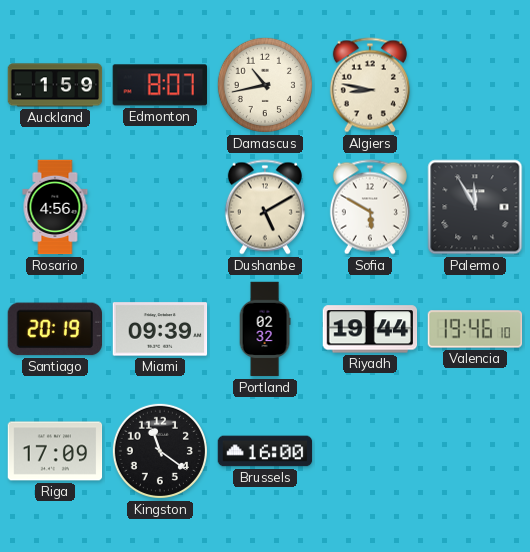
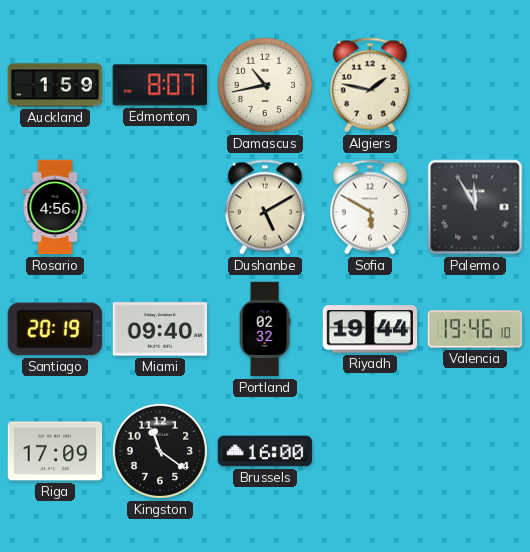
Algiers: 8:47 -> 1:47
Miami: 09:39 -> 09:40
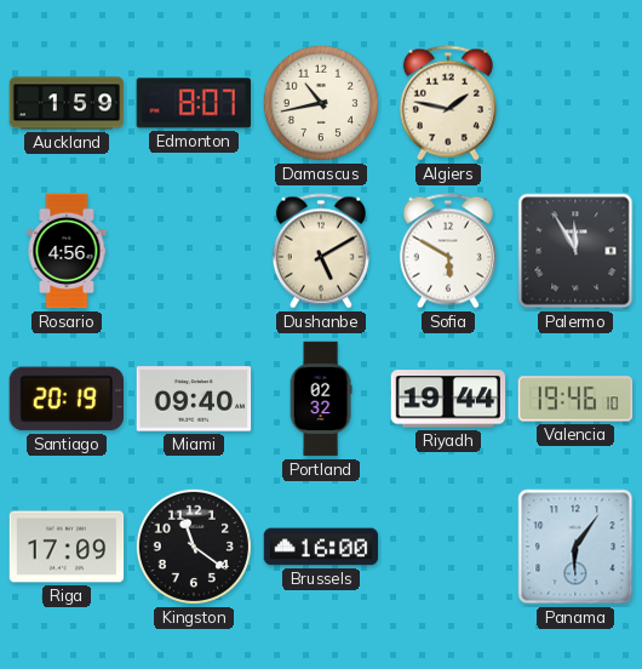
Panama: none -> 6:06
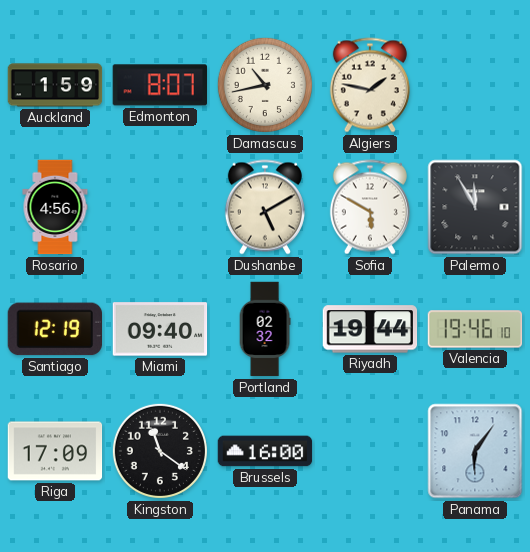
Santiago: 20:19 -> 12:19
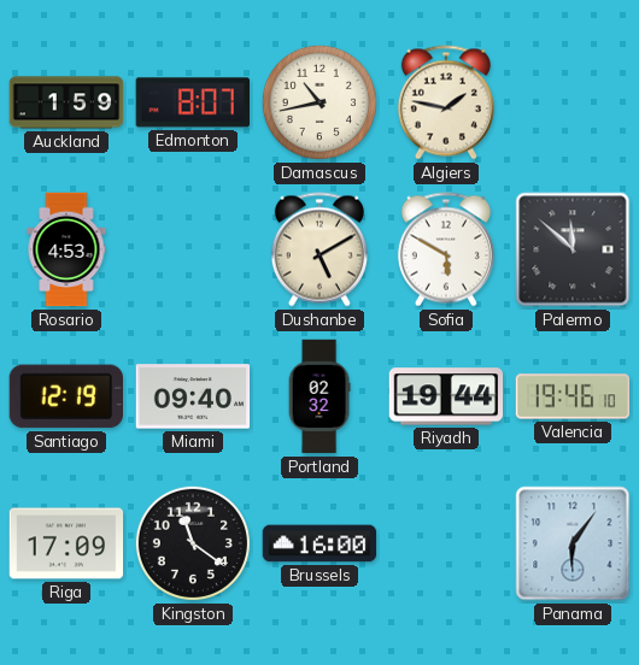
Rosario: 4:56 -> 4:53
Palermo: 11:55 -> 11:52
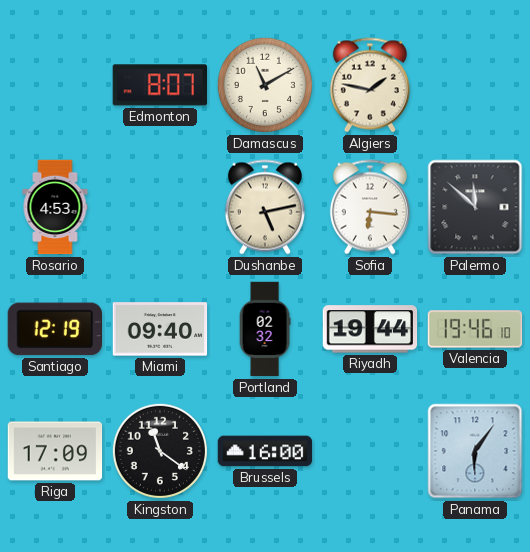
Auckland: 1:59 -> none
Damascus: 10:43 -> 11:10
Dushanbe: 5:10 -> 5:13
Sofia: 5:50 -> 6:16
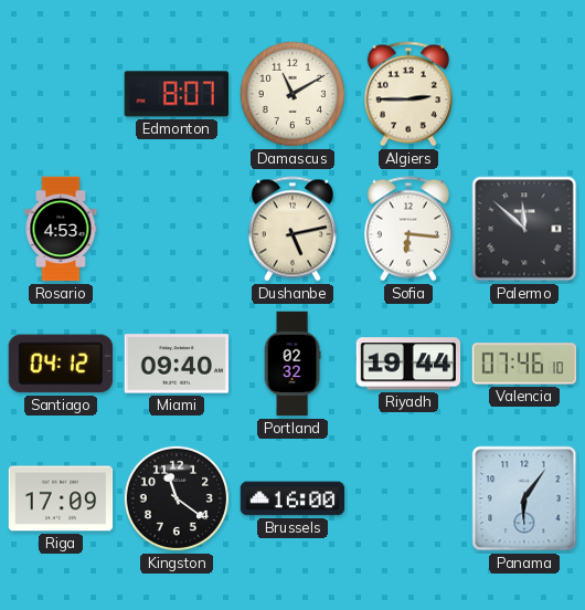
Algiers: 1:47 -> 2:45
Santiago: 12:19 -> 04:12
Valencia: 19:46 -> 07:46
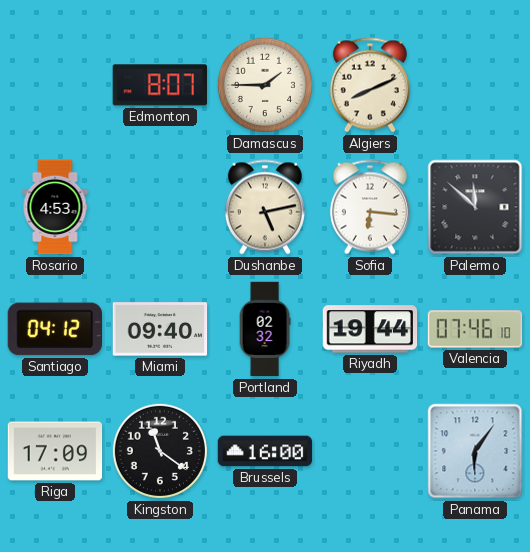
Damascus: 11:10 -> 1:45
Algiers: 2:45 -> 8:11
